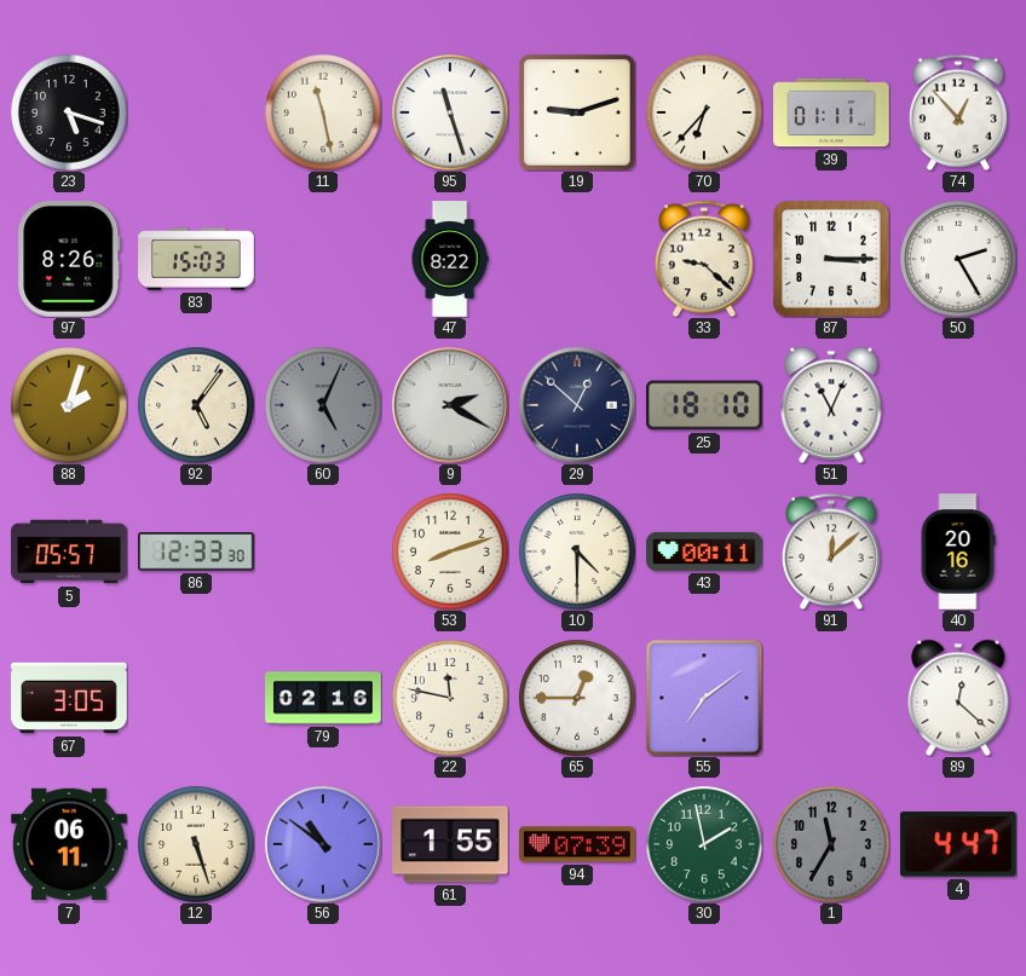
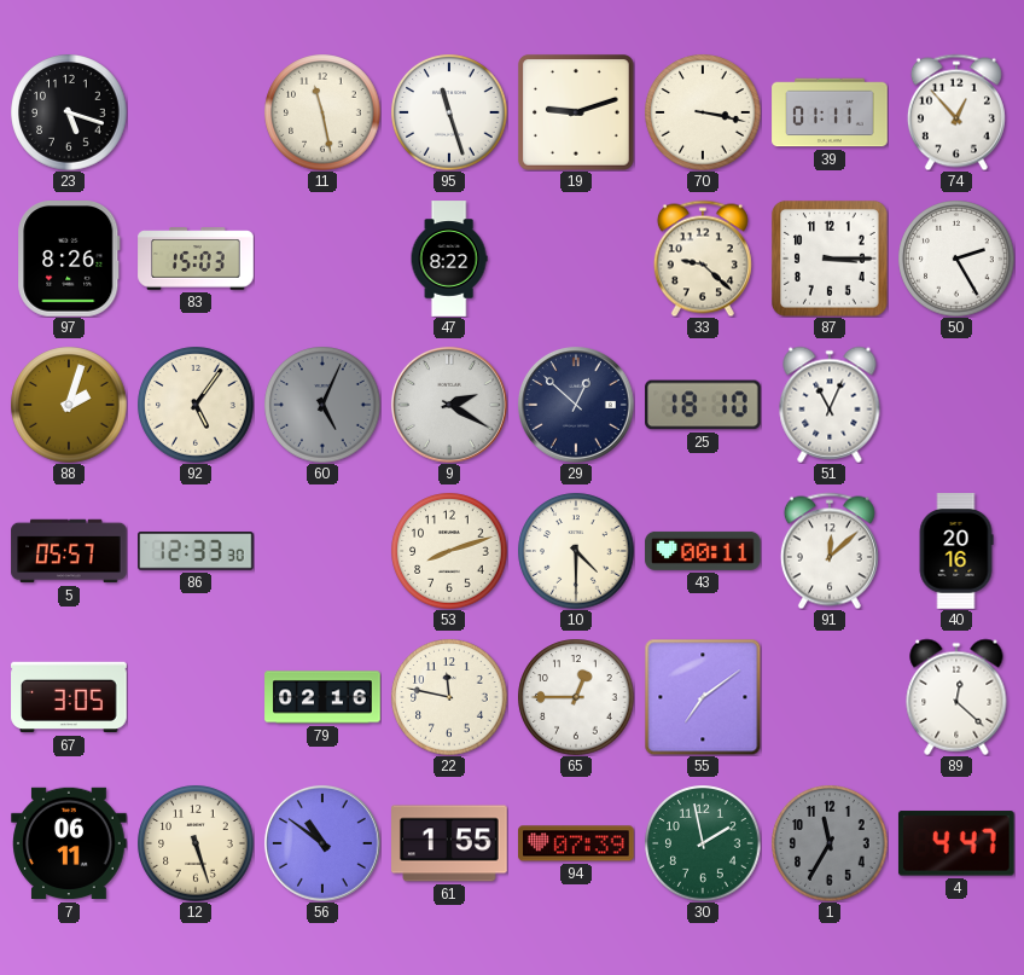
70: 6:37 -> 3:17
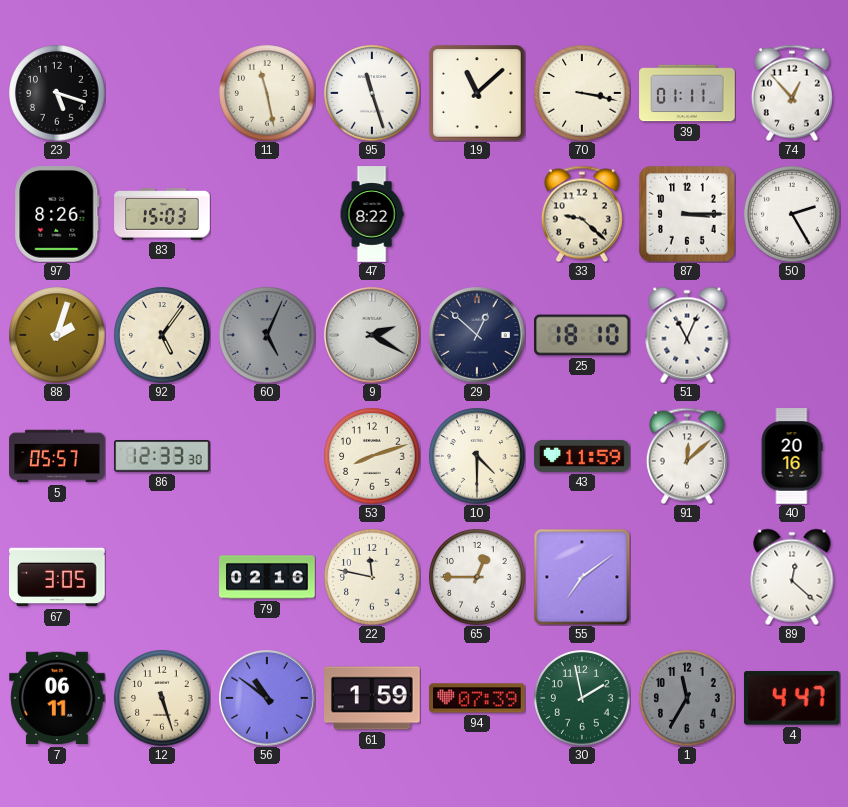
19: 9:12 -> 11:08
43: 00:11 -> 11:59
61: 1:55 -> 1:59
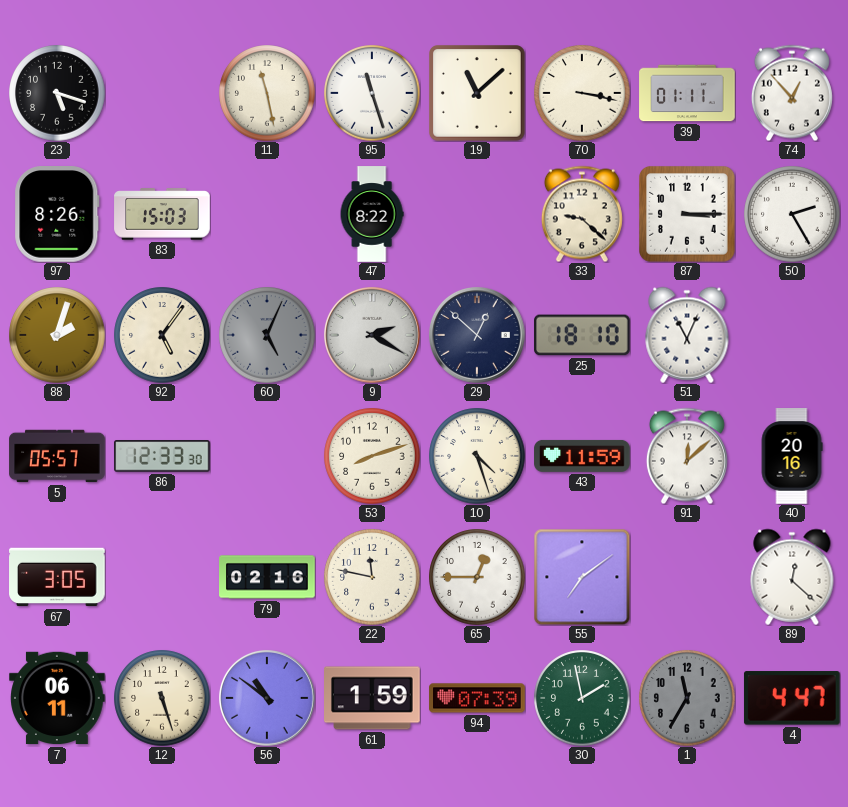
10: 4:30 -> 4:27
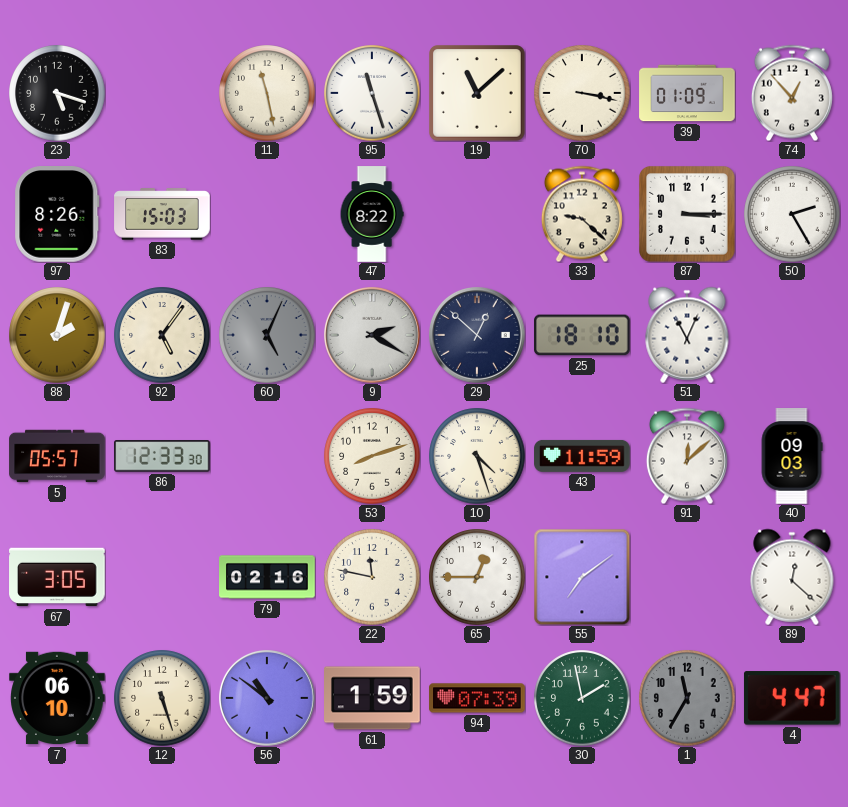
39: 01:11 -> 01:09
40: 20:16 -> 09:03
7: 06:11 -> 06:10
